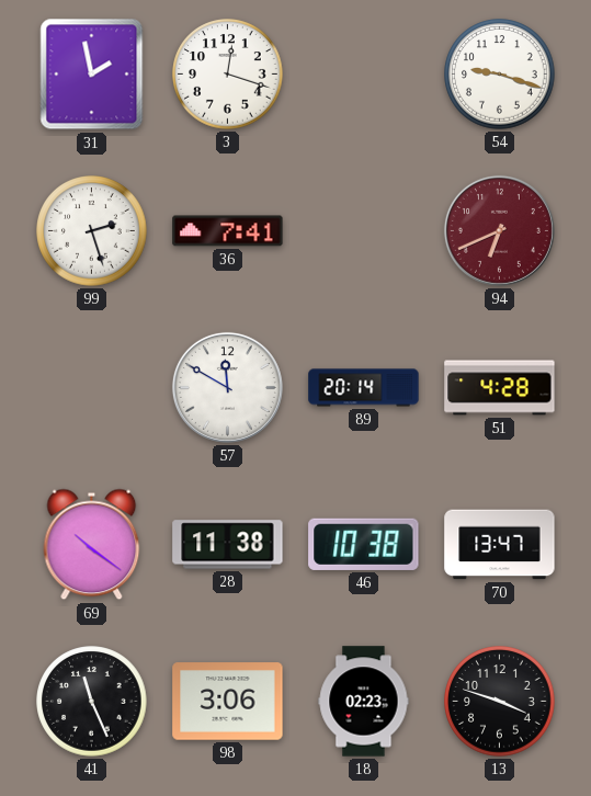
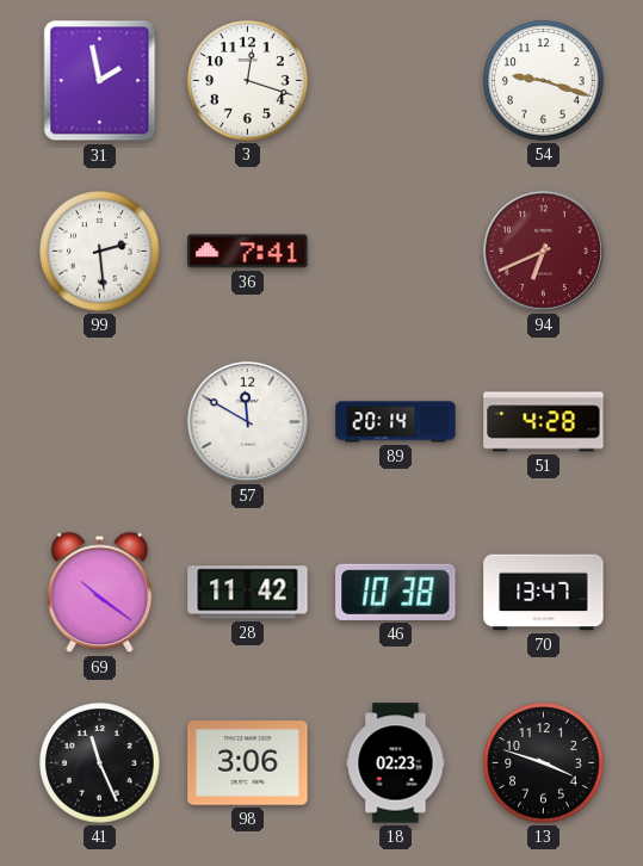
99: 2:27 -> 2:29
28: 11:38 -> 11:42
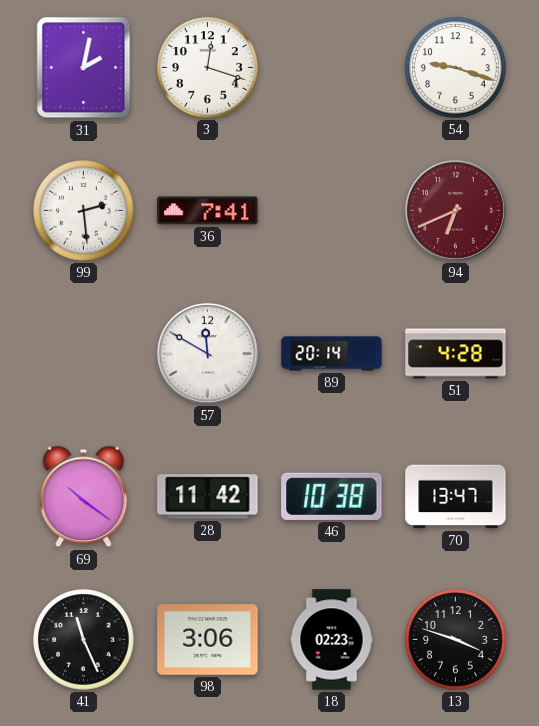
31: 1:58 -> 2:02
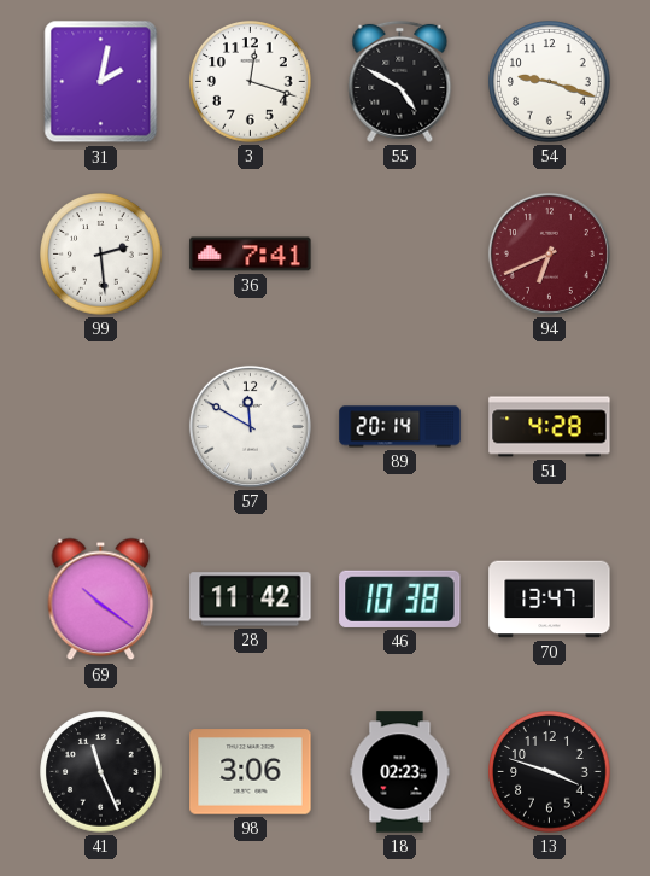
55: none -> 4:50
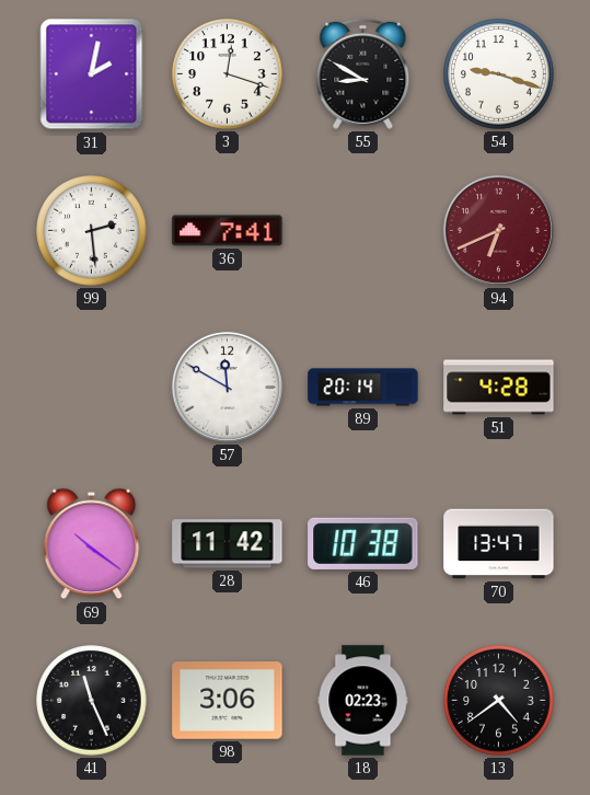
55: 4:50 -> 8:50
13: 3:48 -> 4:39
